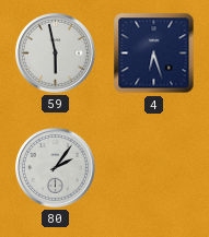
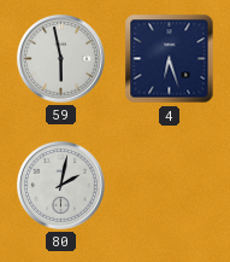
80: 2:06 -> 2:02
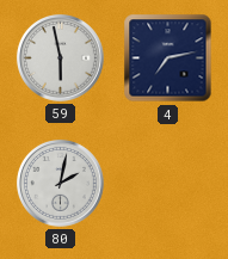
4: 6:27 -> 7:13
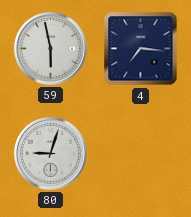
4: 7:13 -> 7:16
80: 2:02 -> 9:03
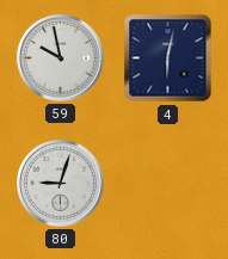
59: 5:58 -> 9:58
4: 7:16 -> 6:02
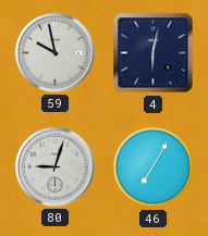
46: none -> 7:05
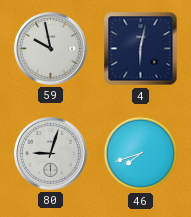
46: 7:05 -> 7:42
